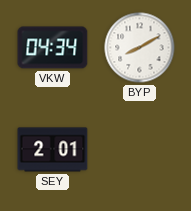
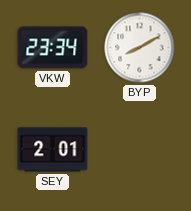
VKW: 04:34 -> 23:34
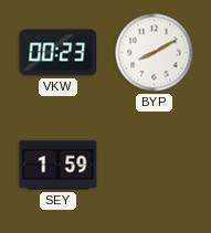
VKW: 23:34 -> 00:23
SEY: 2:01 -> 1:59
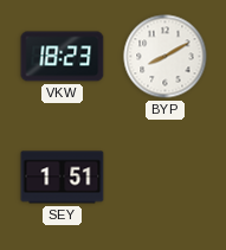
VKW: 00:23 -> 18:23
SEY: 1:59 -> 1:51
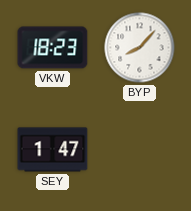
BYP: 8:10 -> 8:07
SEY: 1:51 -> 1:47
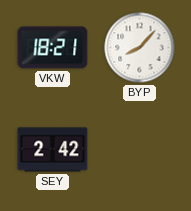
VKW: 18:23 -> 18:21
SEY: 1:47 -> 2:42
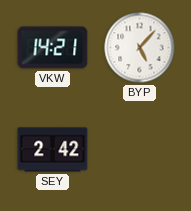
VKW: 18:21 -> 14:21
BYP: 8:07 -> 5:07
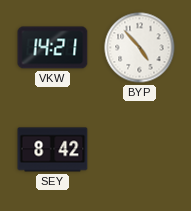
BYP: 5:07 -> 4:53
SEY: 2:42 -> 8:42
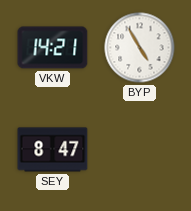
BYP: 4:53 -> 4:55
SEY: 8:42 -> 8:47
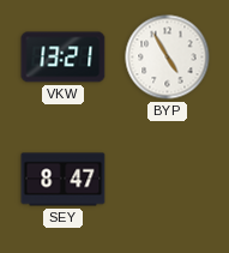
VKW: 14:21 -> 13:21
